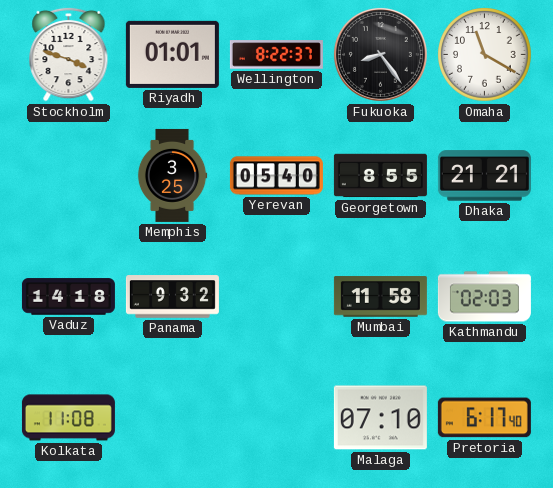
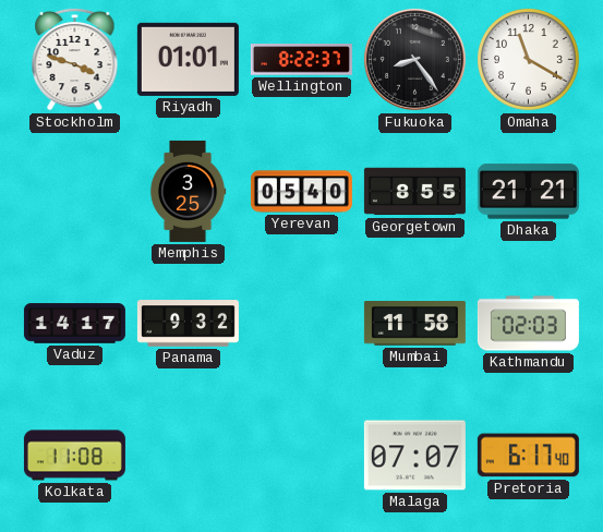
Vaduz: 14:18 -> 14:17
Malaga: 07:10 -> 07:07
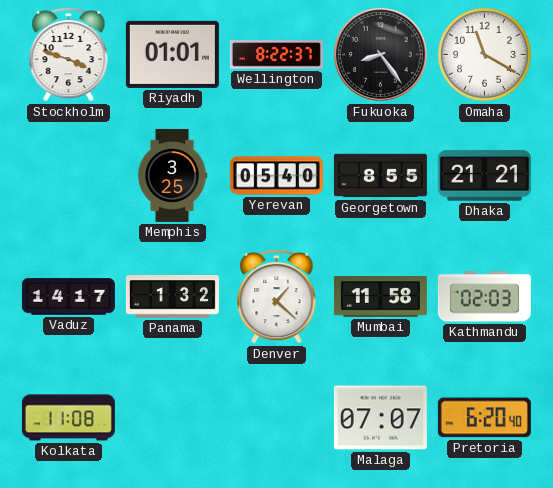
Panama: 9:32 -> 1:32
Denver: none -> 1:22
Pretoria: 6:17 -> 6:20
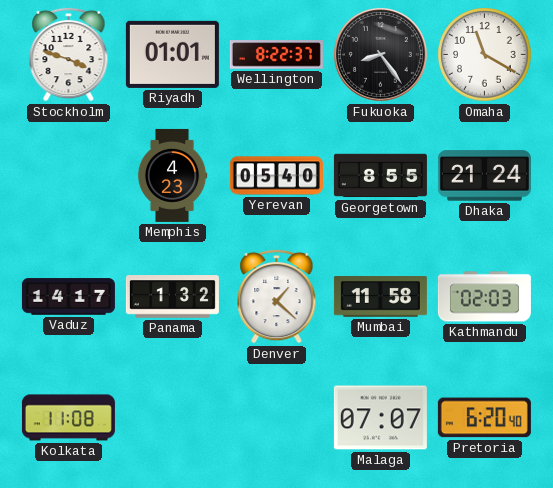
Memphis: 3:25 -> 4:23
Dhaka: 21:21 -> 21:24
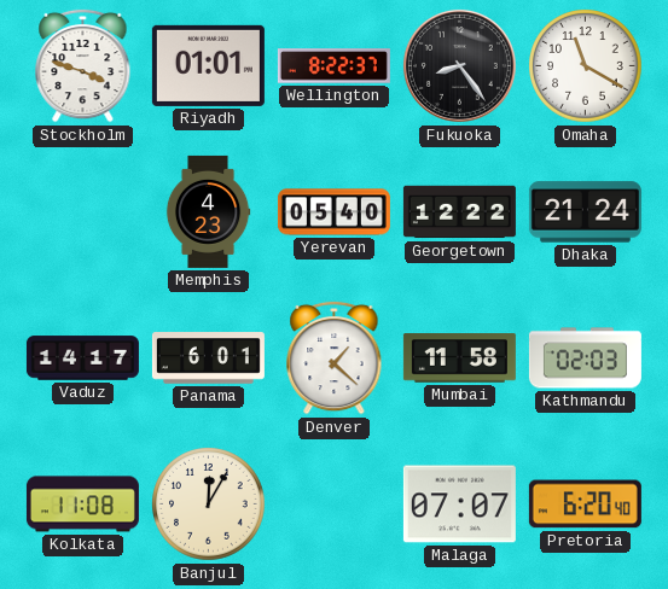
Georgetown: 8:55 -> 12:22
Panama: 1:32 -> 6:01
Banjul: none -> 12:05
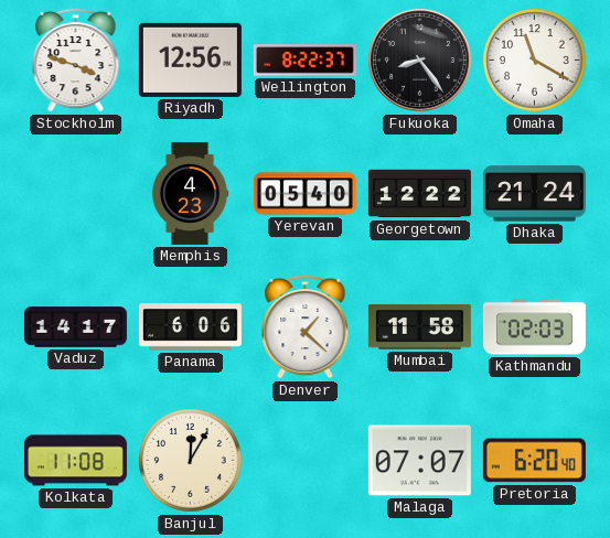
Riyadh: 01:01 -> 12:56
Panama: 6:01 -> 6:06
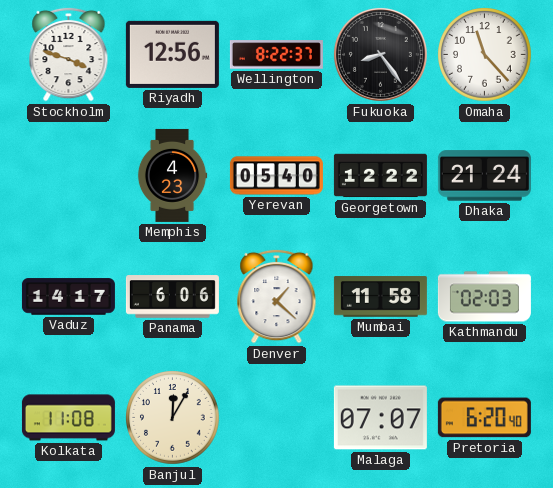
Omaha: 11:20 -> 11:23
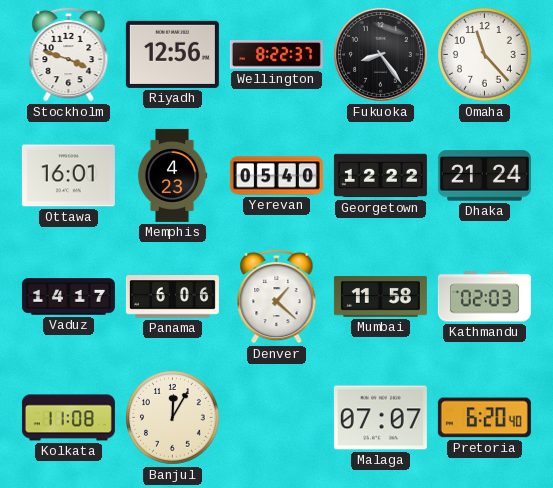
Ottawa: none -> 16:01
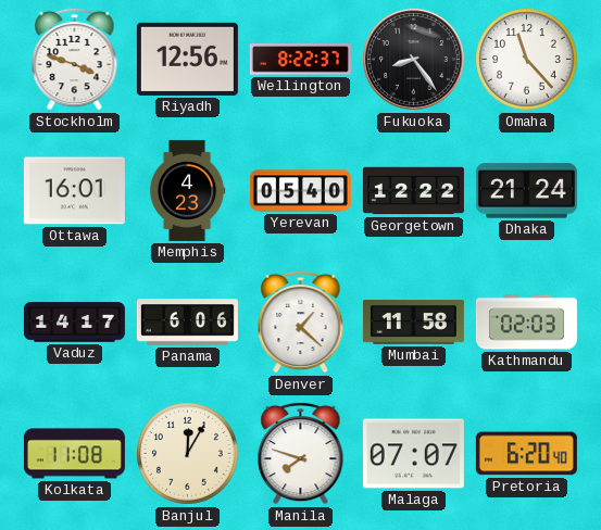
Manila: none -> 7:48
